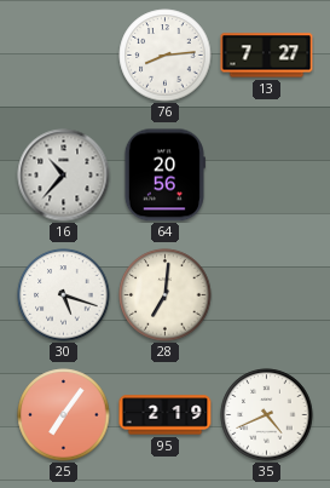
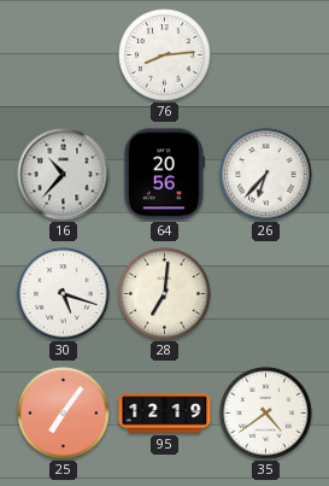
13: 7:27 -> none
26: none -> 6:37
95: 2:19 -> 12:19
35: 4:41 -> 4:39
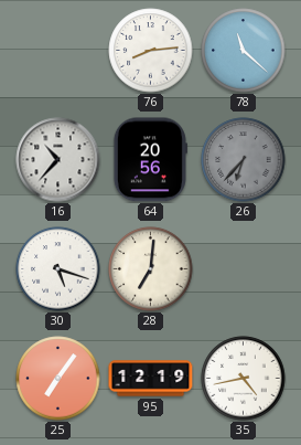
78: none -> 11:22
26 dial: white -> grey
35: 4:39 -> 4:43
